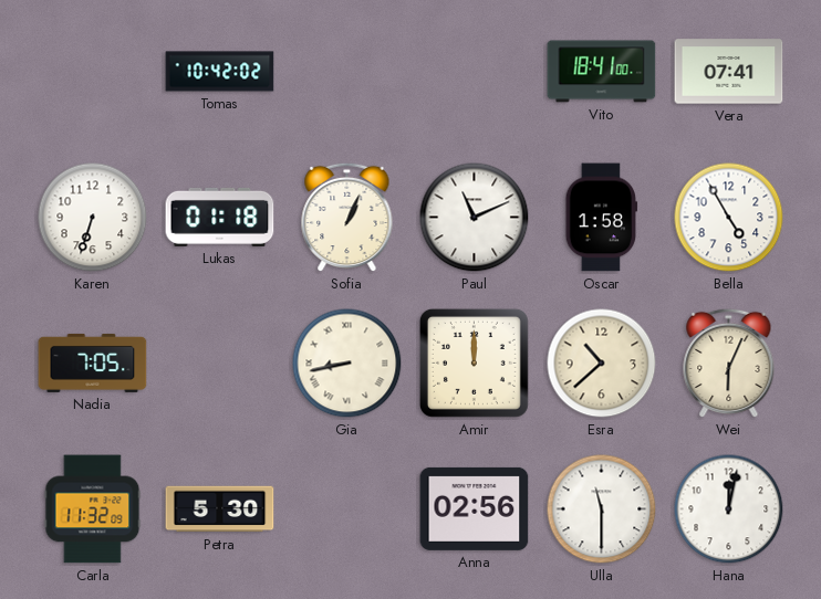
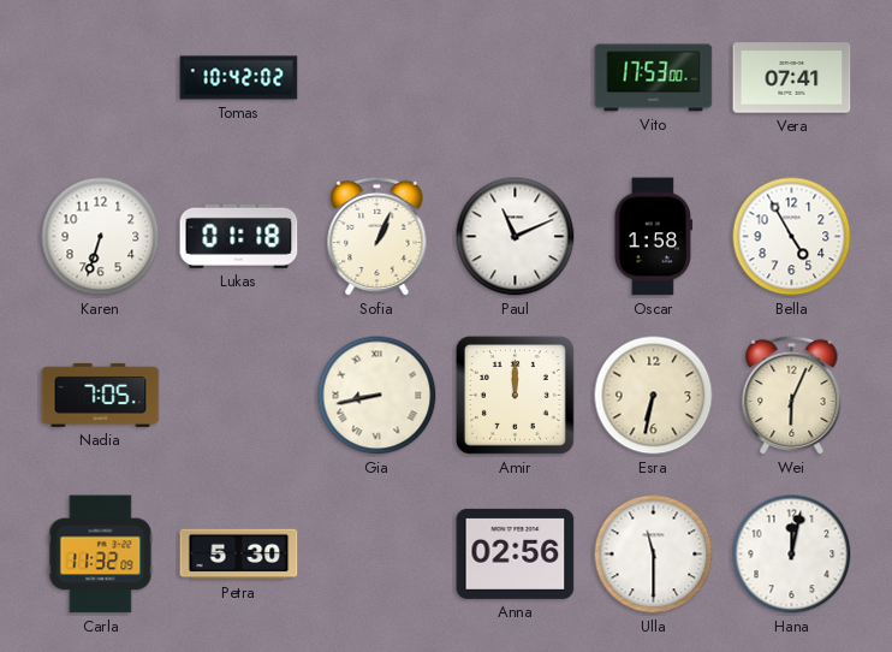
Vito: 18:41 -> 17:53
Esra: 10:38 -> 6:32
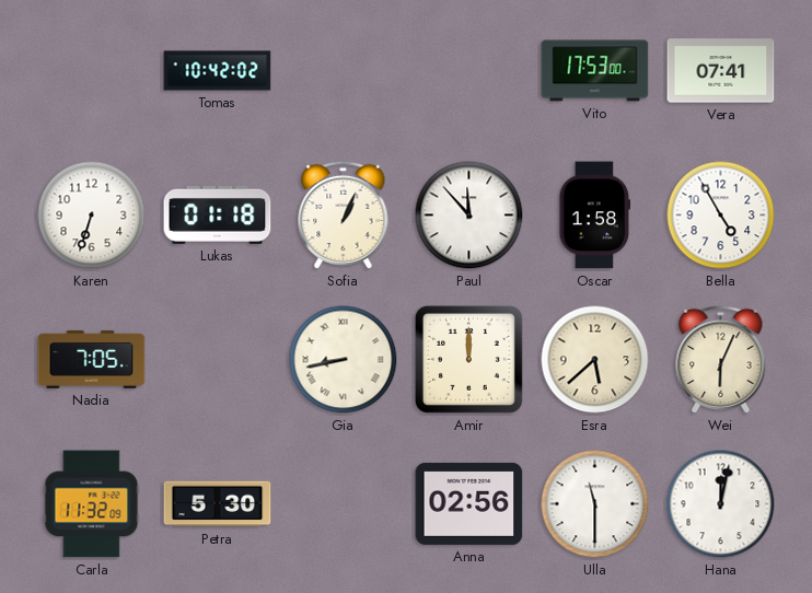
Paul: 11:11 -> 11:53
Esra: 6:32 -> 5:38
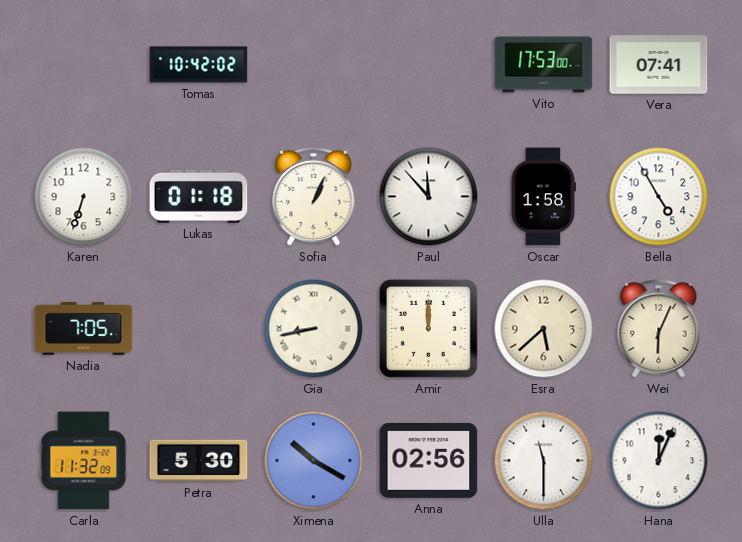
Ximena: none -> 10:20
Hana: 12:02 -> 12:04
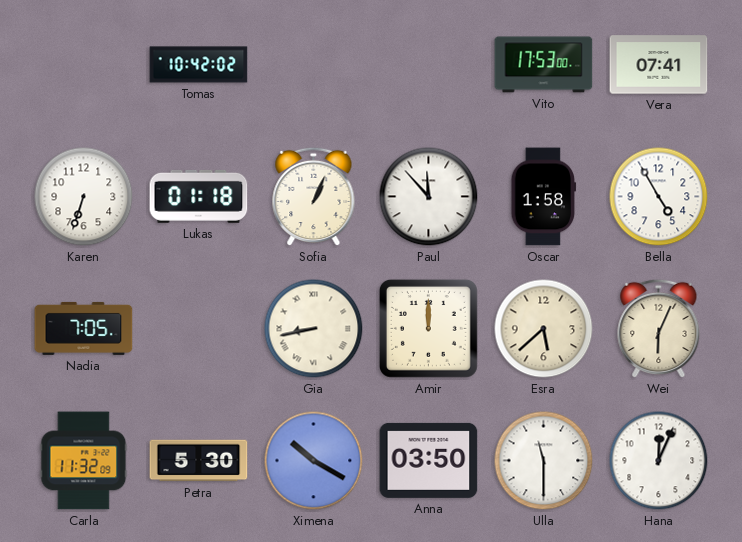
Anna: 02:56 -> 03:50
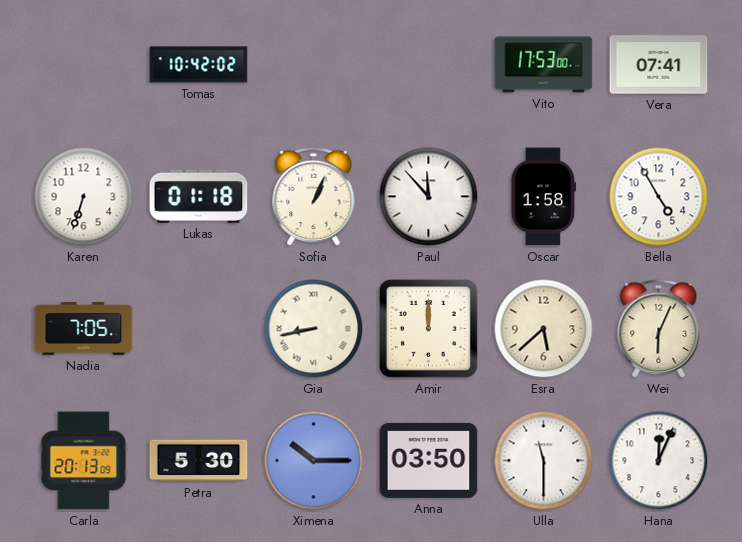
Carla: 11:32 -> 20:13
Ximena: 10:20 -> 10:15
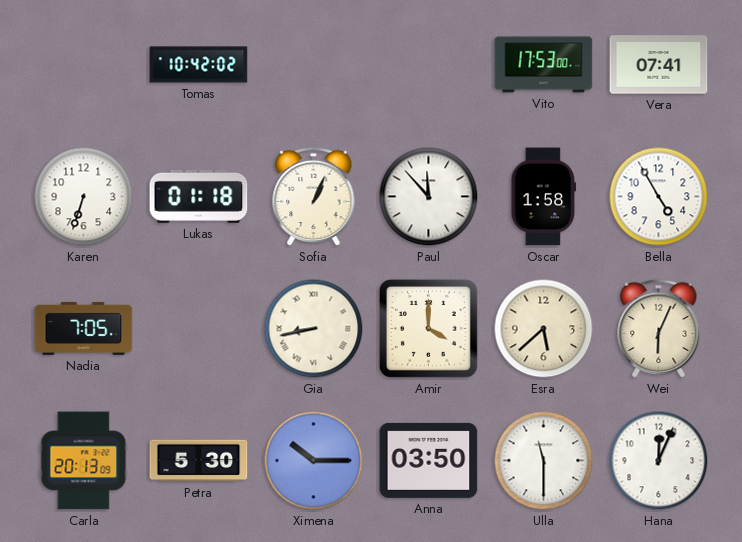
Amir: 12:00 -> 4:00
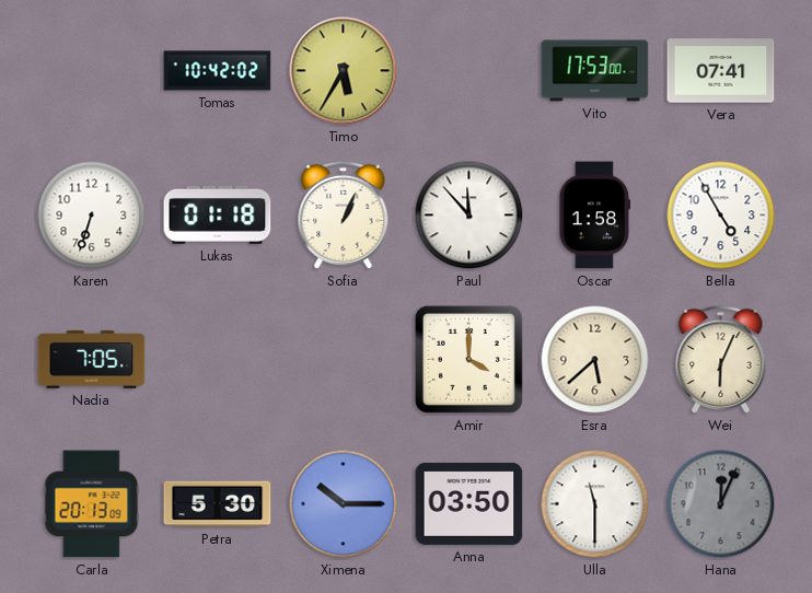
Timo: none -> 5:35
Gia: 8:43 -> none
Hana dial: white -> grey
